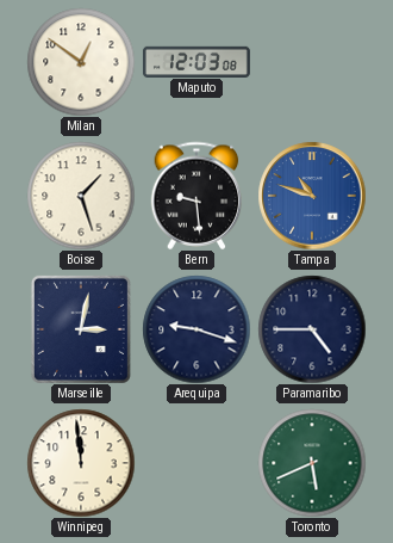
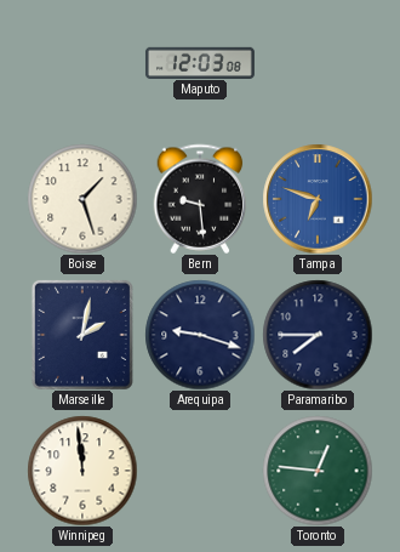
Milan: 12:51 -> none
Tampa: 10:48 -> 6:48
Marseille: 3:02 -> 2:02
Paramaribo: 4:45 -> 7:45
Toronto: 5:41 -> 12:46
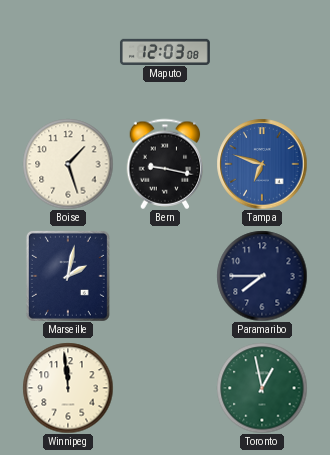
Bern: 9:29 -> 9:17
Arequipa: 9:18 -> none
Toronto: 12:46 -> 12:58
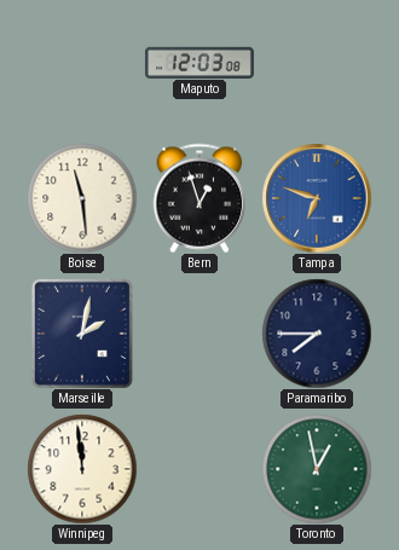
Boise: 1:27 -> 11:29
Bern: 9:17 -> 12:57
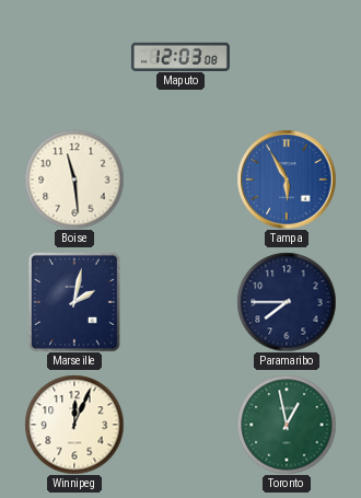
Bern: 12:57 -> none
Tampa: 6:48 -> 5:55
Winnipeg: 11:59 -> 12:04
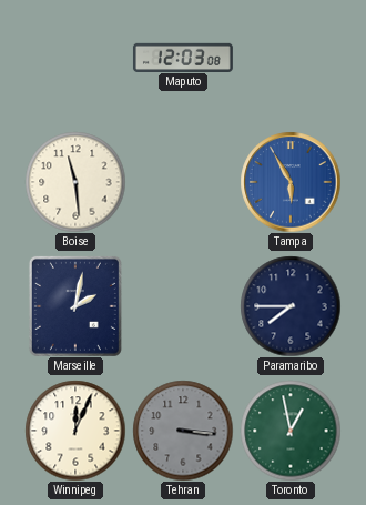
Tehran: none -> 3:16
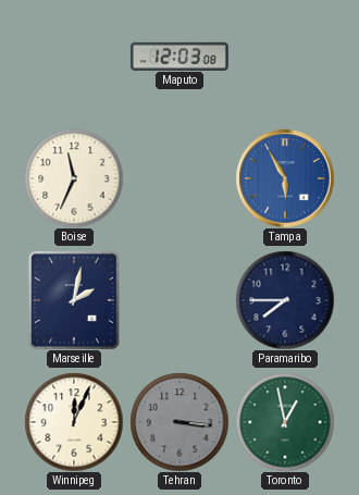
Boise: 11:29 -> 11:34
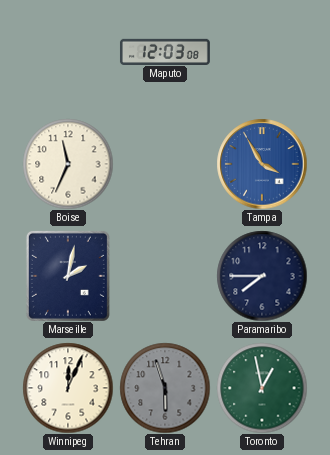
Tampa: 5:55 -> 3:55
Tehran: 3:16 -> 5:57
